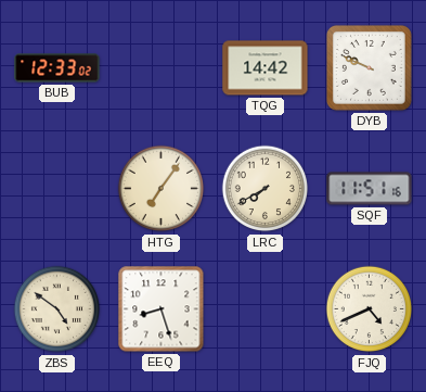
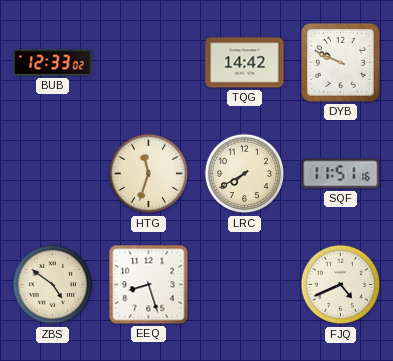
HTG: 7:06 -> 11:33
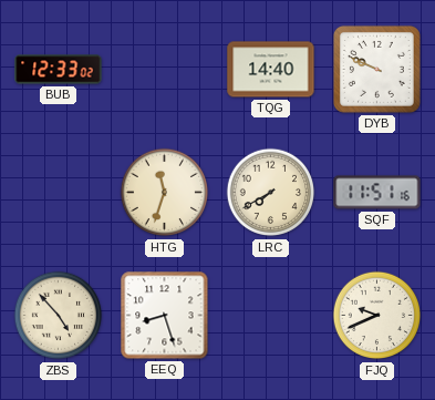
TQG: 14:42 -> 14:40
ZBS: 4:51 -> 4:53
FJQ: 4:41 -> 9:41
